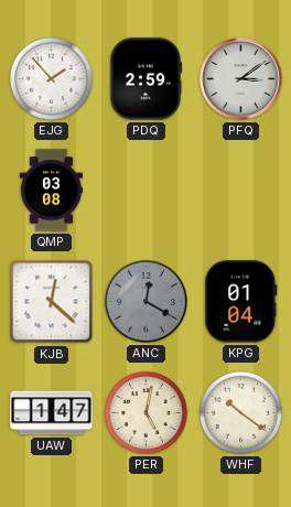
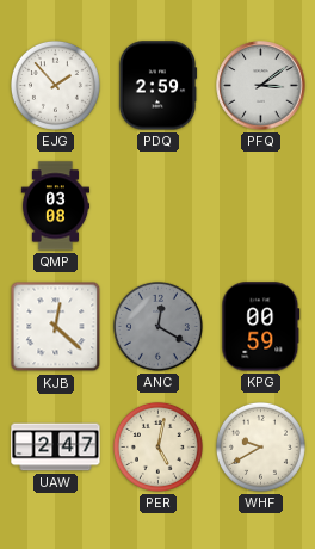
KPG: 01:04 -> 00:59
UAW: 1:47 -> 2:47
WHF: 10:21 -> 9:40
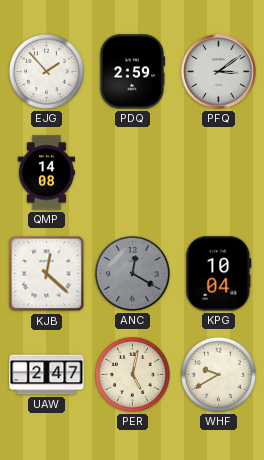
QMP: 03:08 -> 14:08
KPG: 00:59 -> 10:04
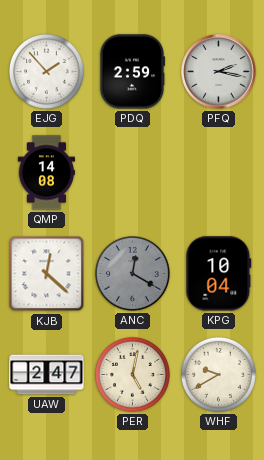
PFQ: 3:09 -> 2:17
